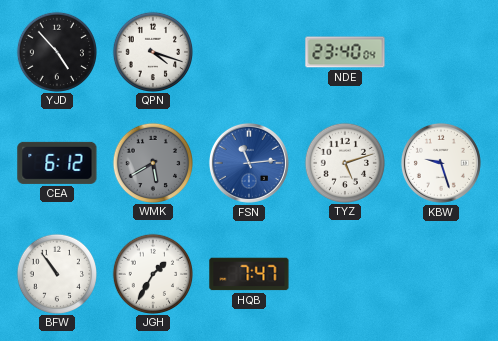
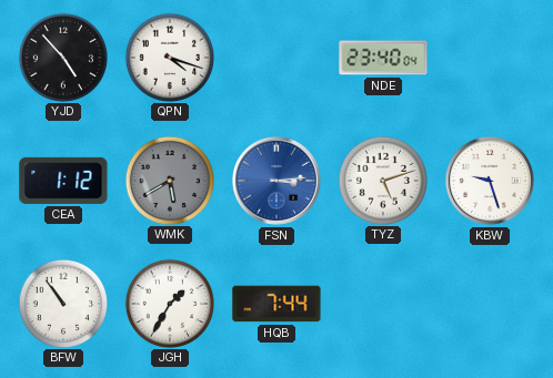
CEA: 6:12 -> 1:12
FSN: 11:14 -> 3:14
HQB: 7:47 -> 7:44
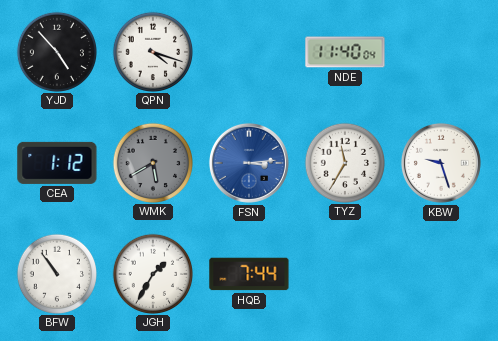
NDE: 23:40 -> 11:40
TYZ: 5:12 -> 11:35
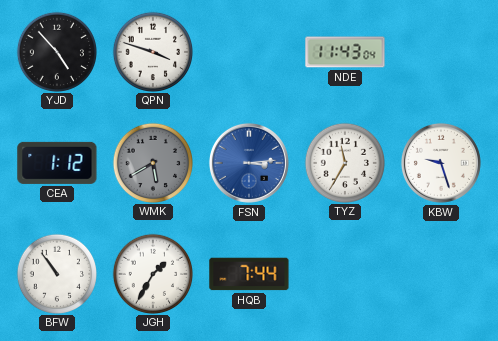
QPN: 4:18 -> 3:48
NDE: 11:40 -> 11:43
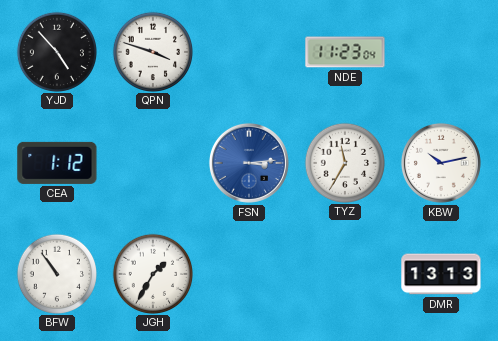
NDE: 11:43 -> 11:23
WMK: 5:40 -> none
KBW: 9:27 -> 10:13
HQB: 7:44 -> none
DMR: none -> 13:13
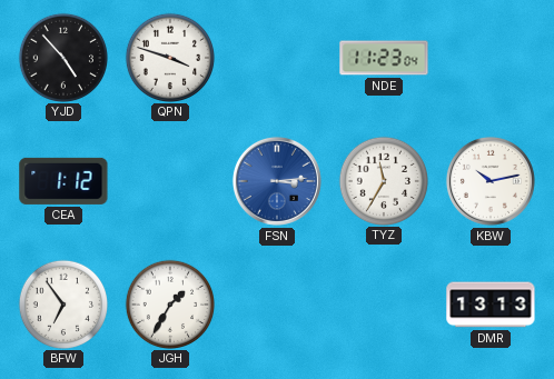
BFW: 10:54 -> 6:54
